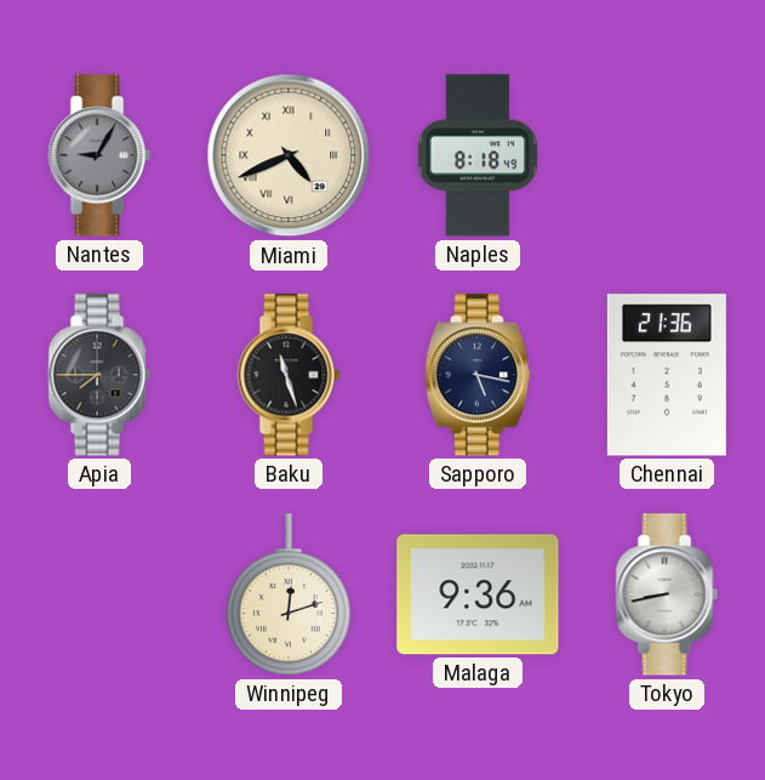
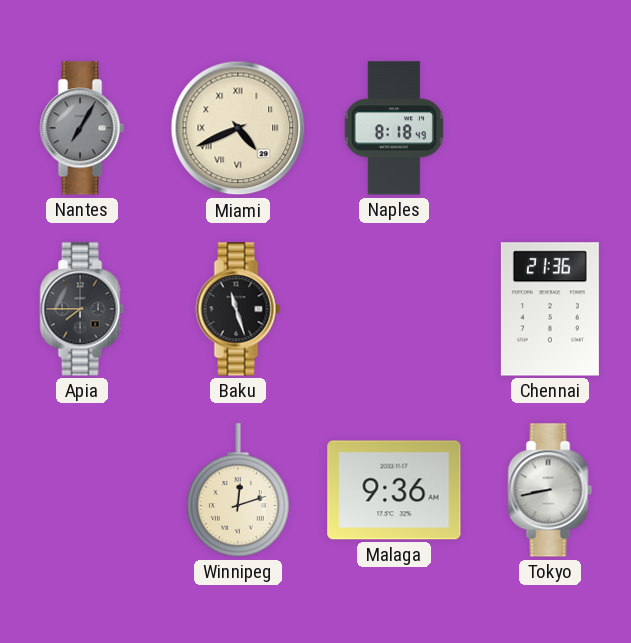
Nantes: 9:05 -> 7:05
Sapporo: 5:17 -> none
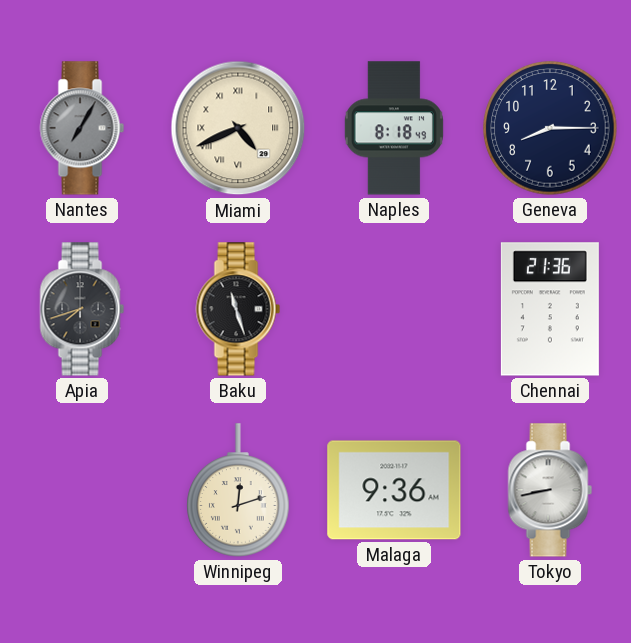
Geneva: none -> 8:15
Apia: 7:45 -> 7:42
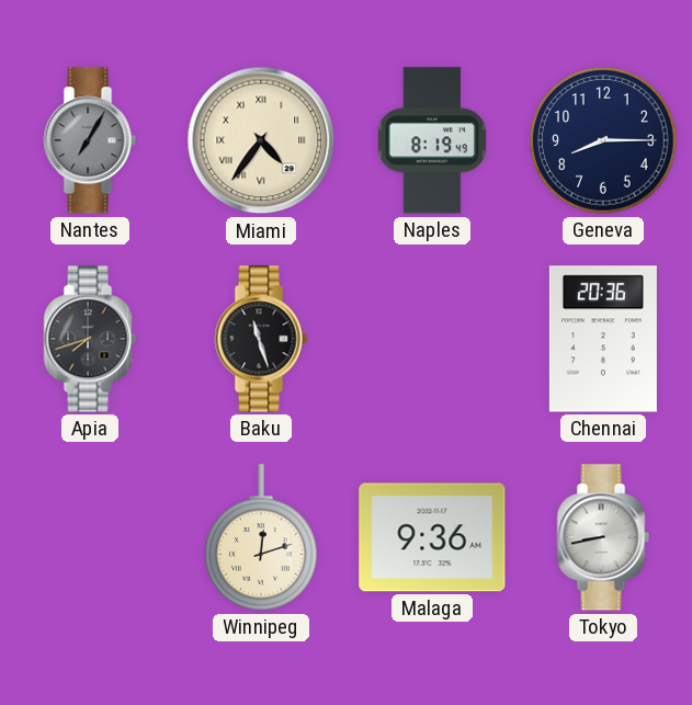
Miami: 4:41 -> 4:36
Naples: 8:18 -> 8:19
Chennai: 21:36 -> 20:36
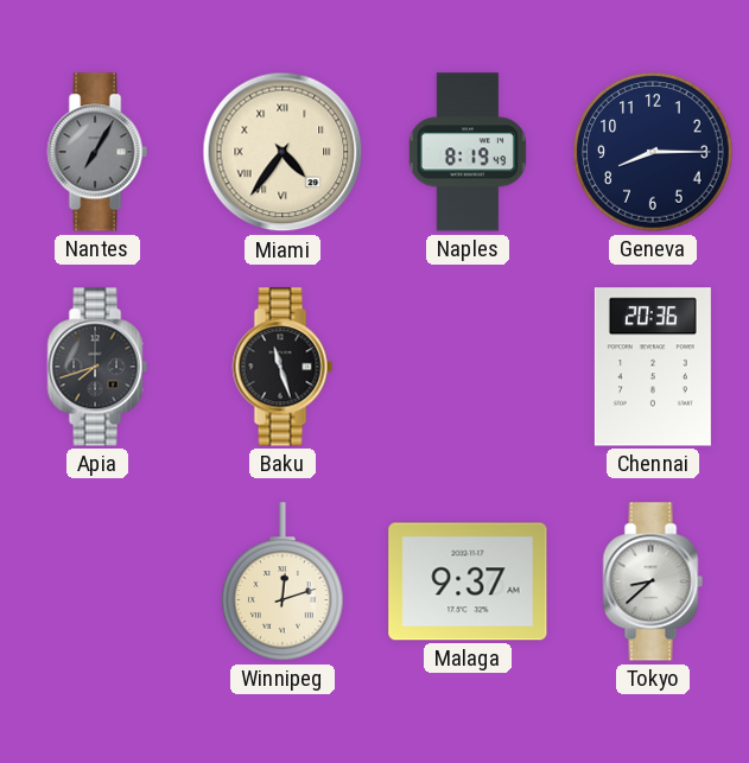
Malaga: 9:36 -> 9:37
Tokyo: 8:43 -> 8:38
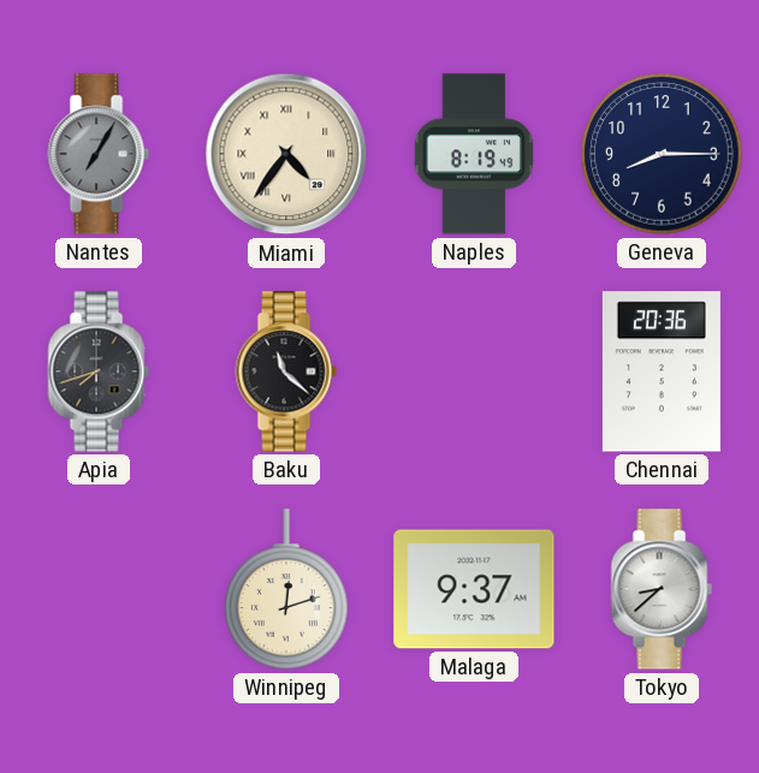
Baku: 11:27 -> 11:22
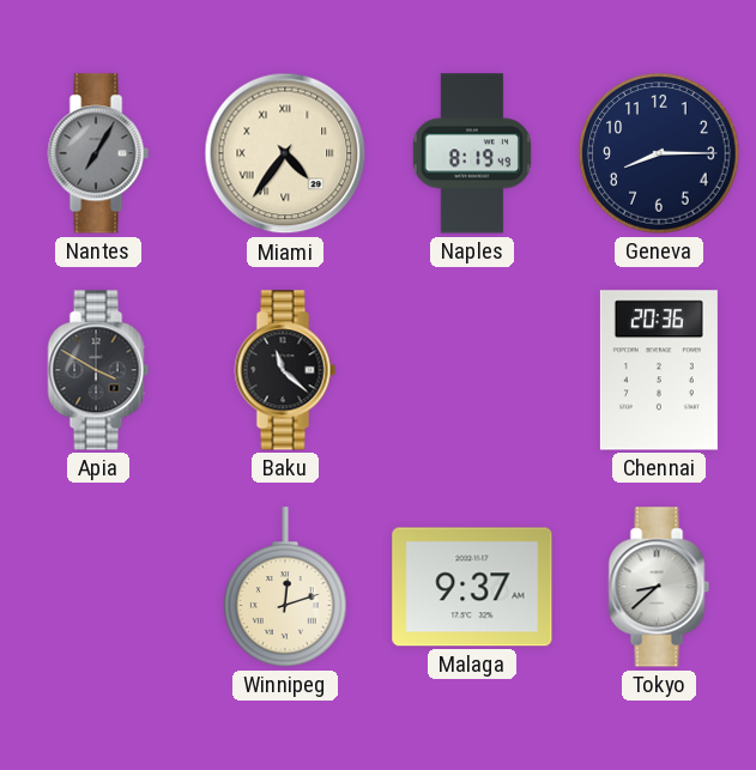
Apia: 7:42 -> 3:50
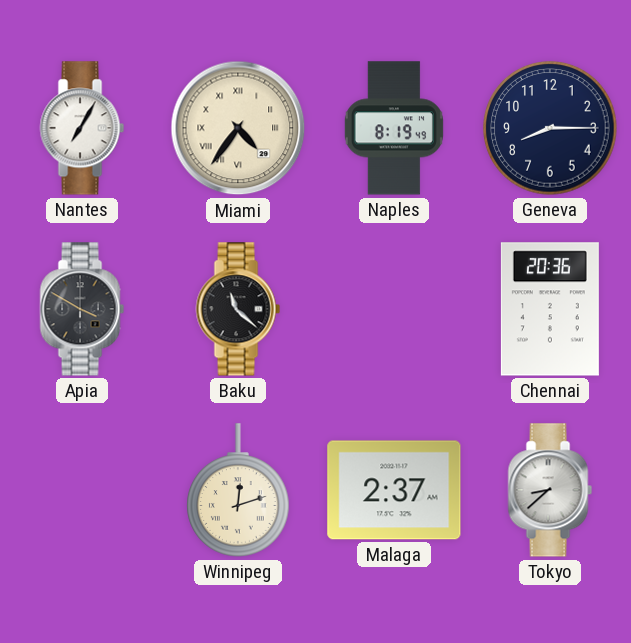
Nantes dial: grey -> white
Malaga: 9:37 -> 2:37
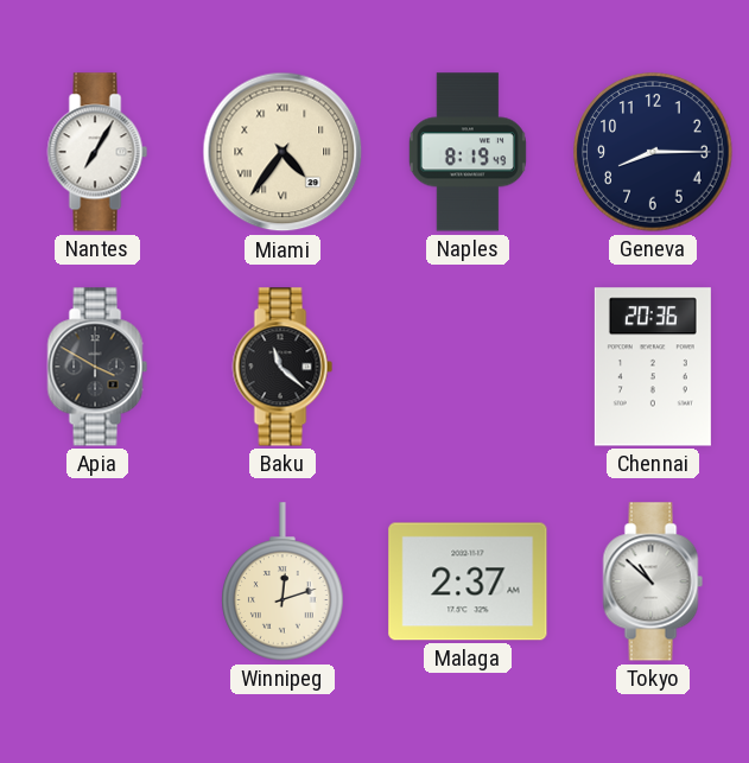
Tokyo: 8:38 -> 10:52
